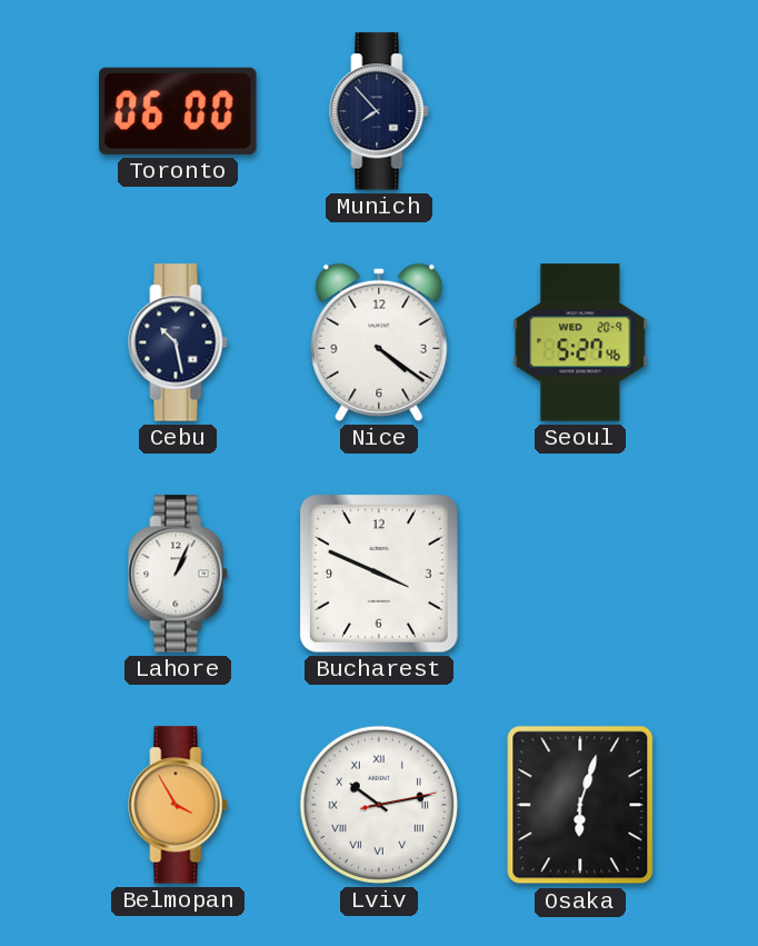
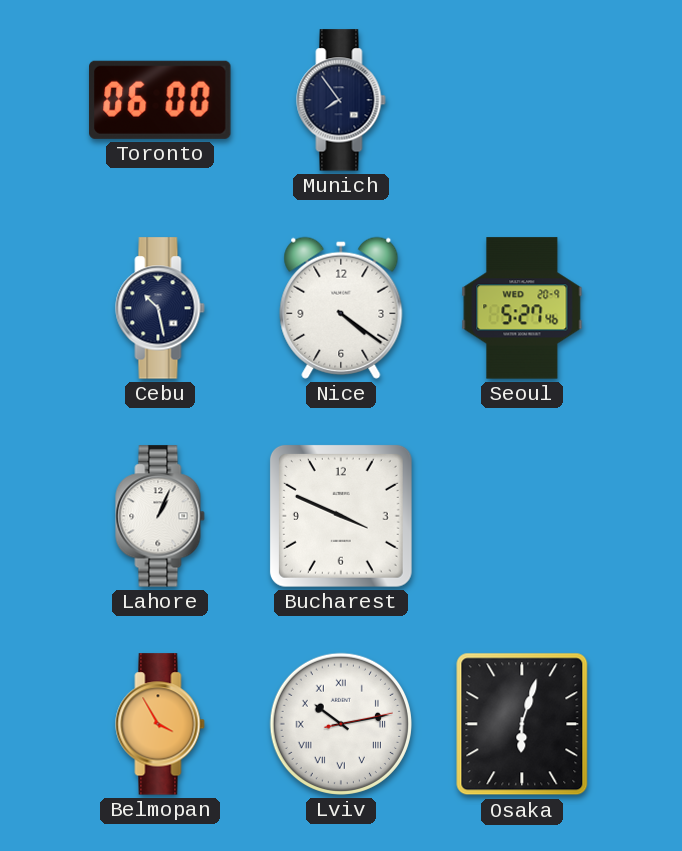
Munich: 7:53 -> 7:54
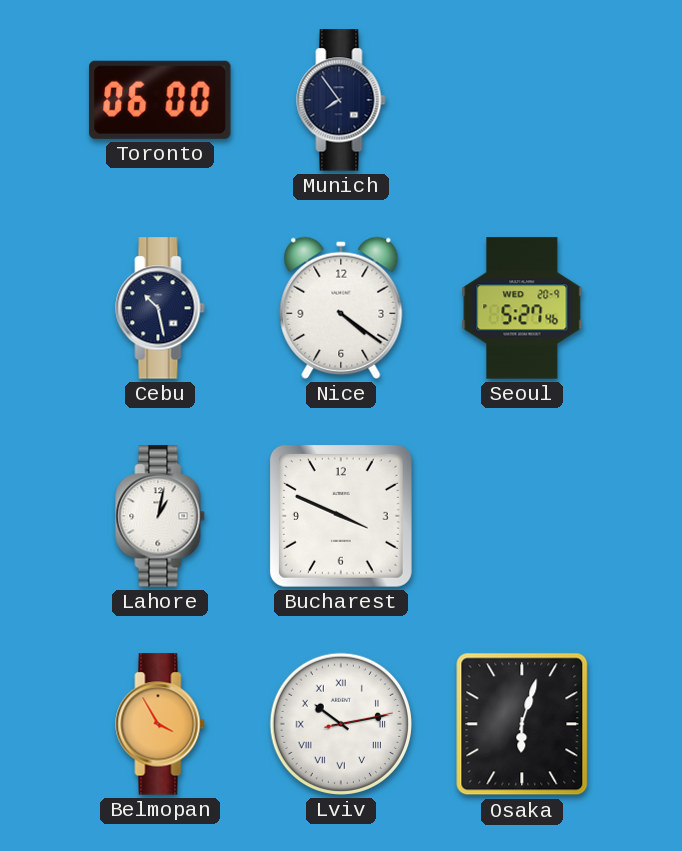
Lahore: 1:04 -> 1:02
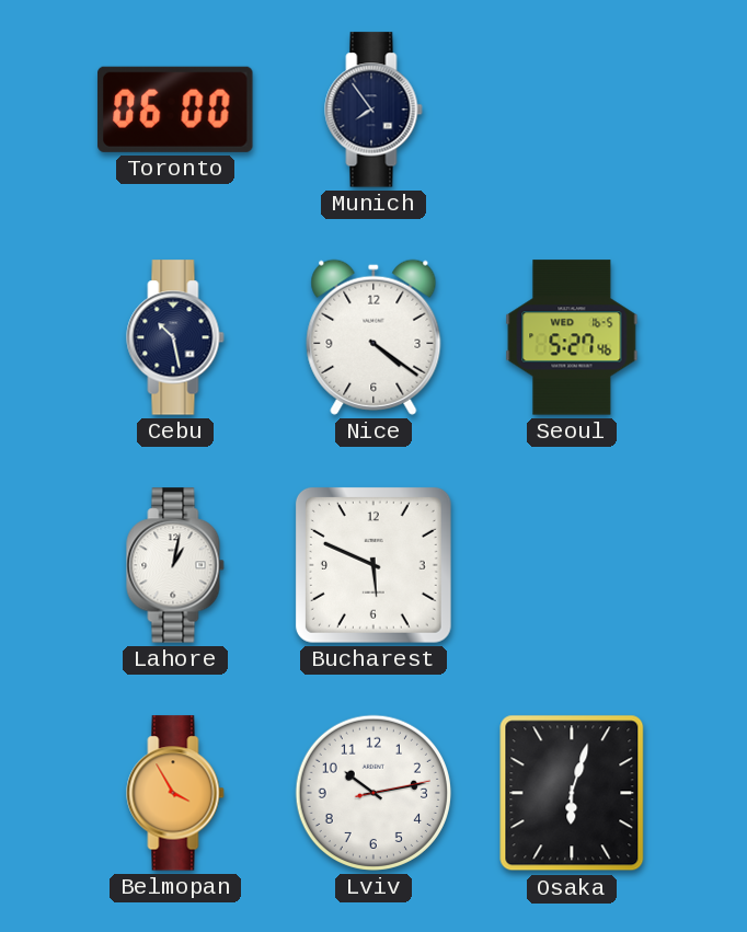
Seoul date: WED 20-9 -> WED 16-5
Bucharest: 3:49 -> 5:49
Lviv numerals: Roman -> Arabic
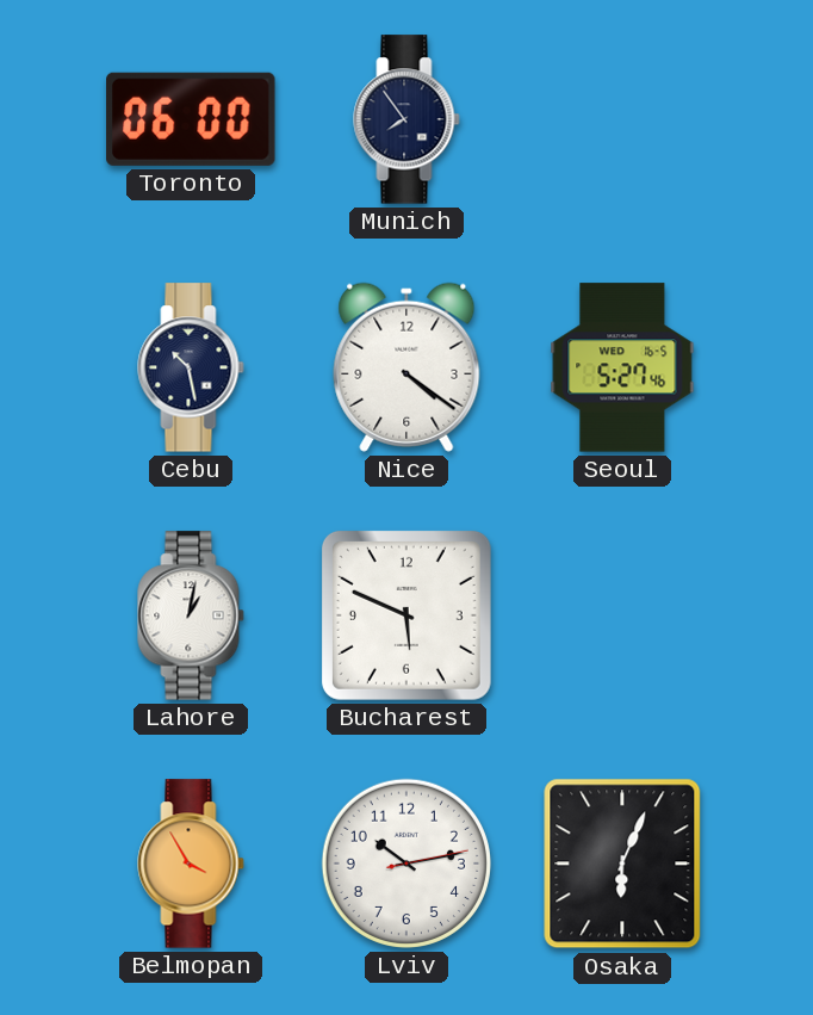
Osaka: 6:03 -> 6:04
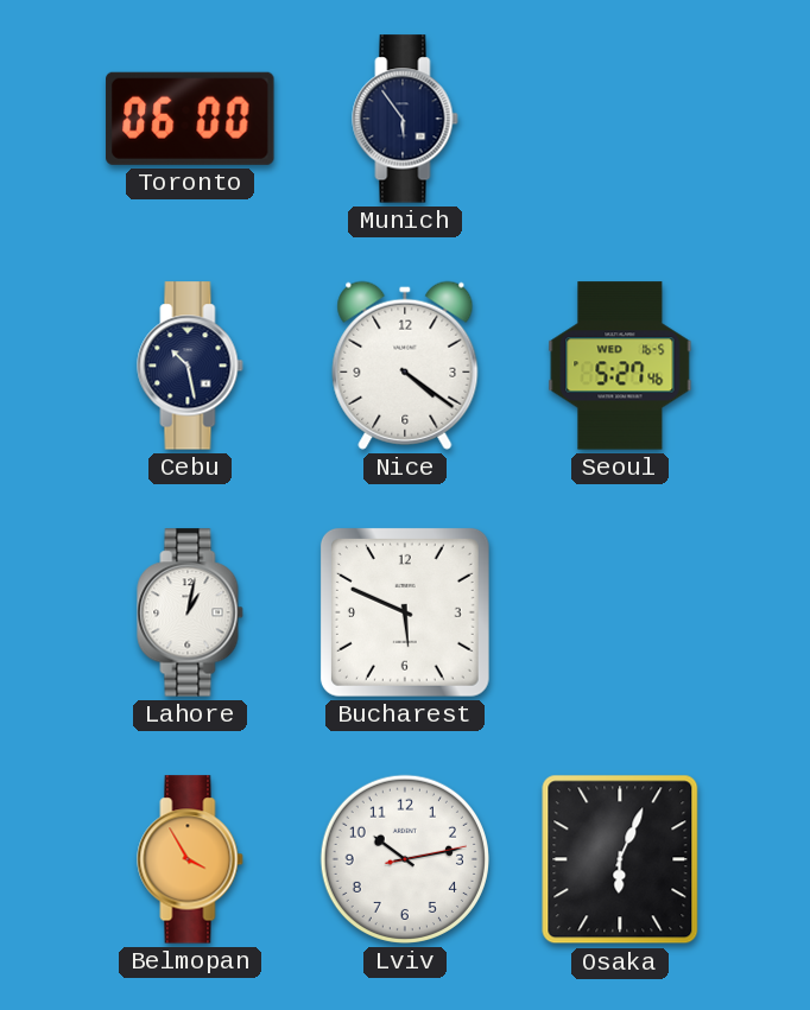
Munich: 7:54 -> 5:54
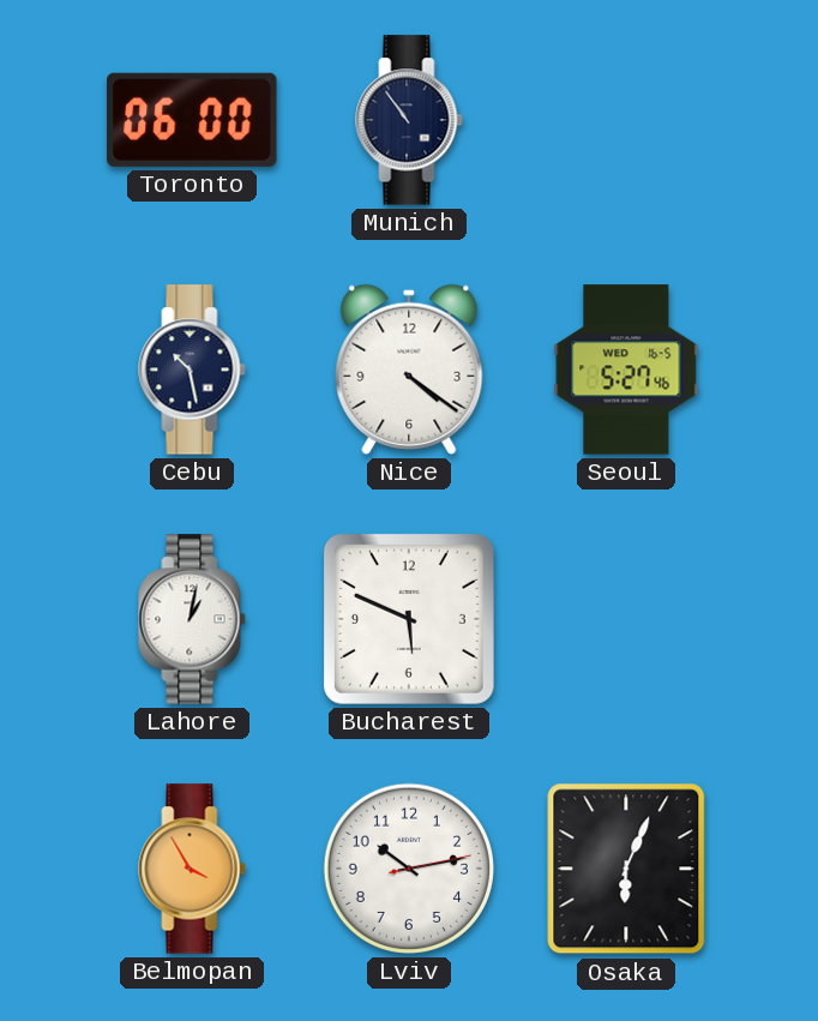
Munich: 5:54 -> 10:54
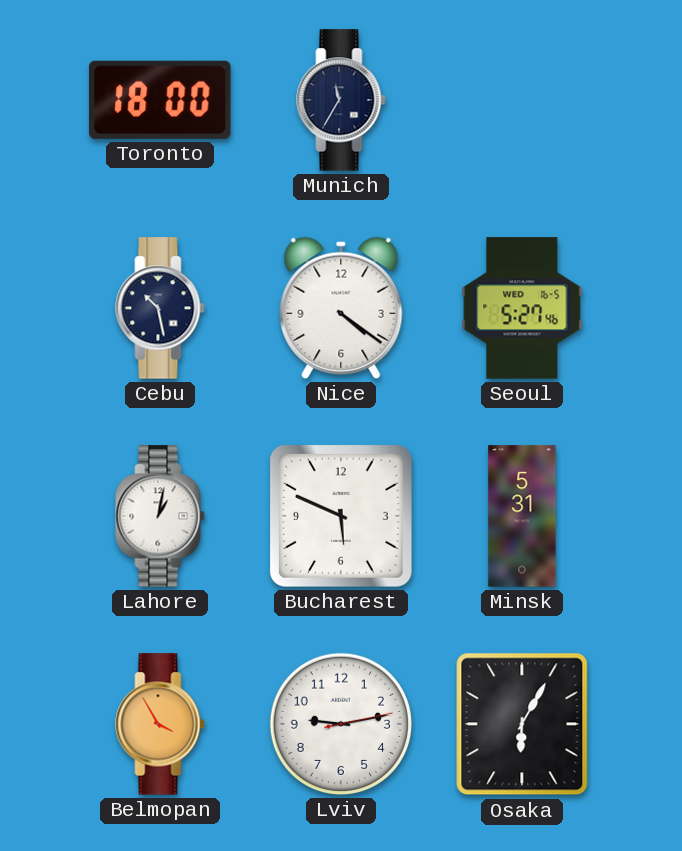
Toronto: 06:00 -> 18:00
Munich: 10:54 -> 11:35
Minsk: none -> 5:31
Lviv: 10:13 -> 9:13
Osaka: 6:04 -> 6:05
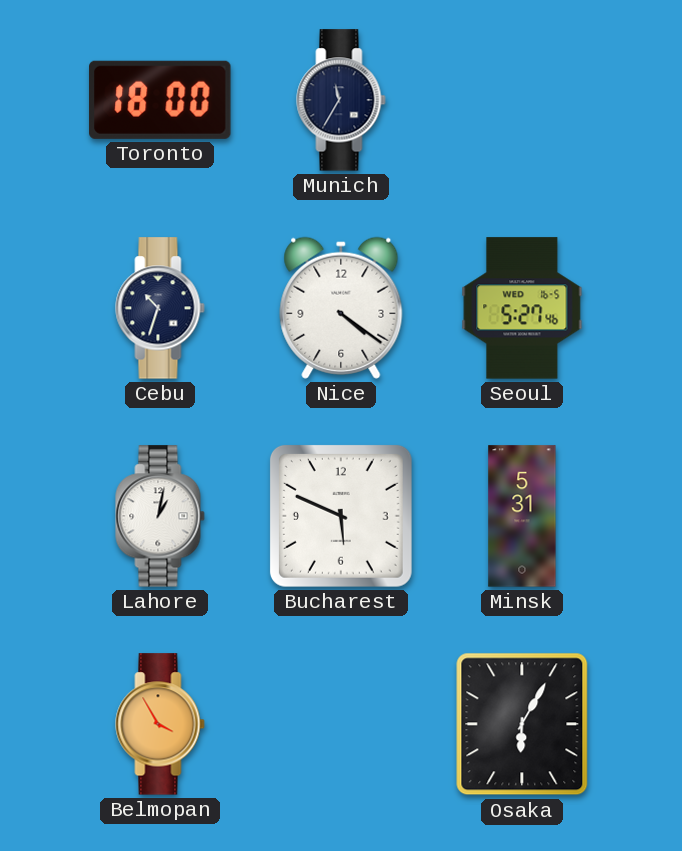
Cebu: 10:28 -> 10:33
Lviv: 9:13 -> none
